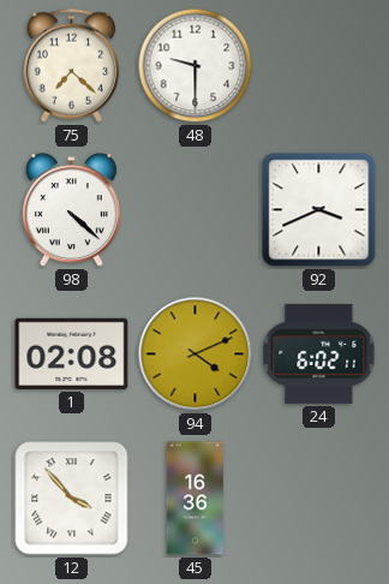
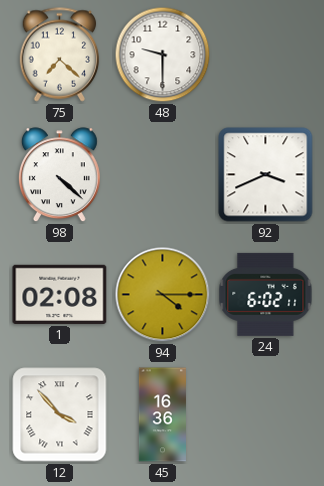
94: 4:11 -> 4:15
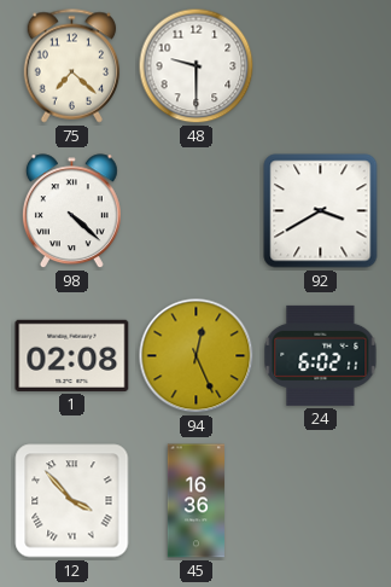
92: 3:41 -> 3:40
94: 4:15 -> 12:26
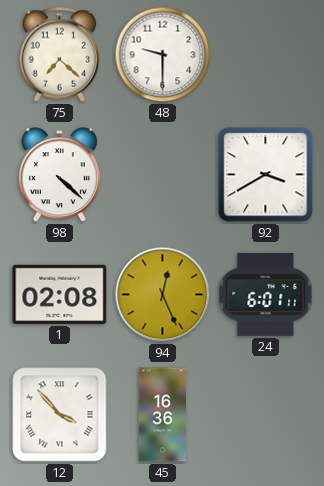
24: 6:02 -> 6:01
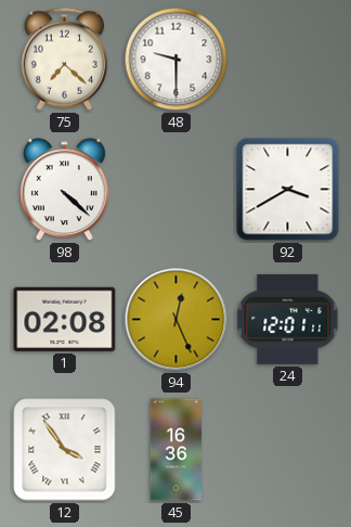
24: 6:01 -> 12:01
12: 3:53 -> 3:54
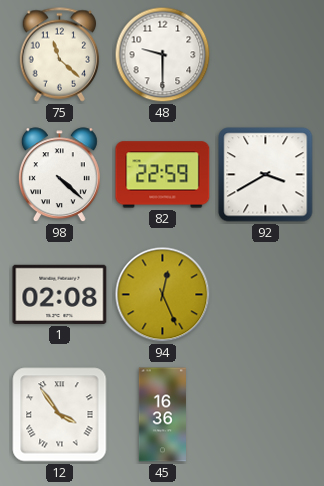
75: 7:22 -> 11:22
82: none -> 22:59
24: 12:01 -> none
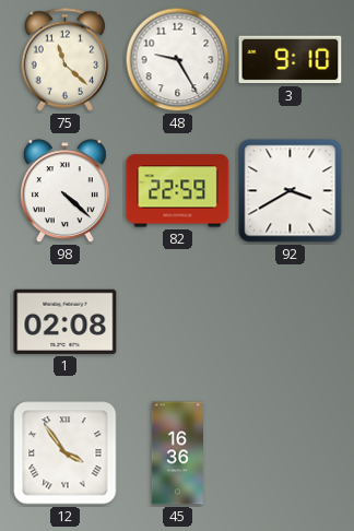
48: 9:30 -> 9:25
3: none -> 9:10
94: 12:26 -> none
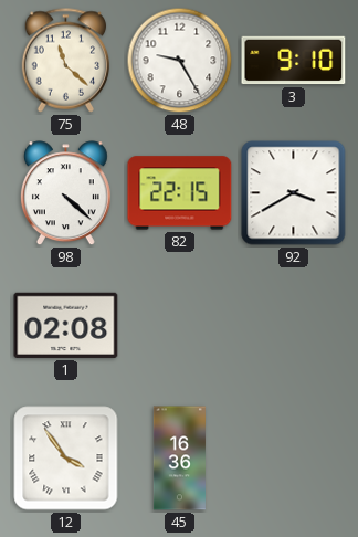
82: 22:59 -> 22:15
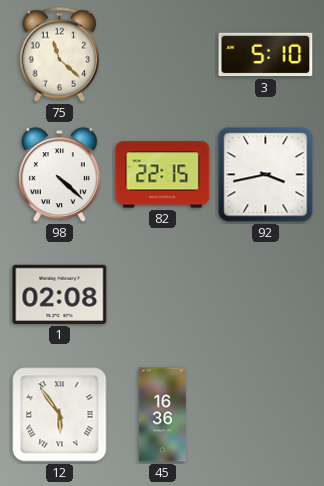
48: 9:25 -> none
3: 9:10 -> 5:10
92: 3:40 -> 3:43
12: 3:54 -> 5:54
